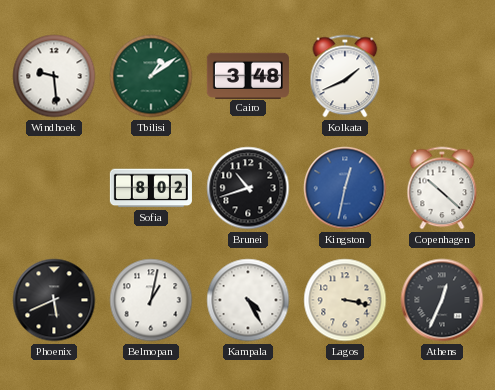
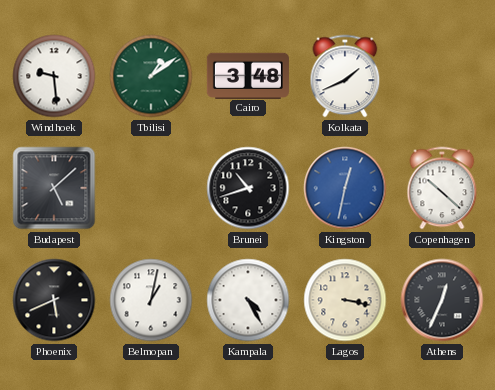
Budapest: none -> 5:08
Sofia: 8:02 -> none
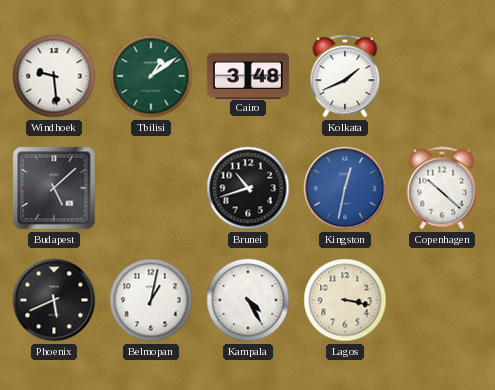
Athens: 12:34 -> none
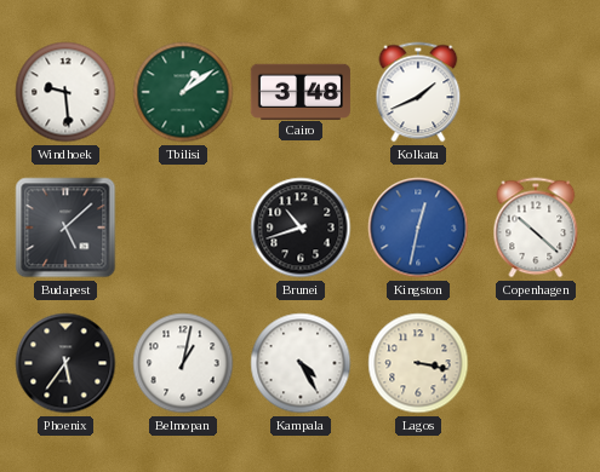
Phoenix: 5:41 -> 5:36
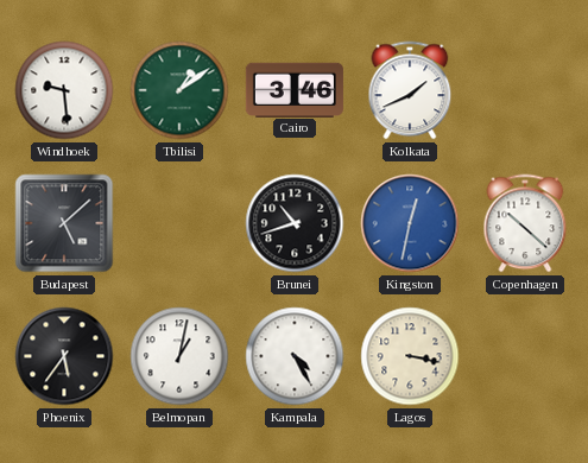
Cairo: 3:48 -> 3:46
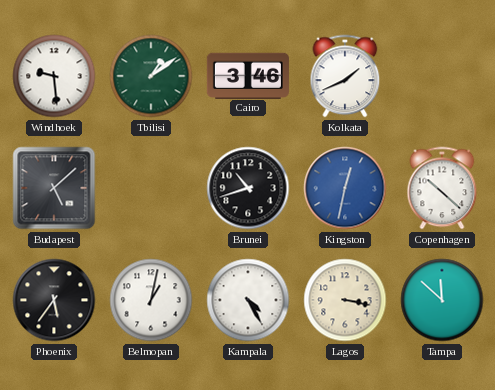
Tampa: none -> 11:52
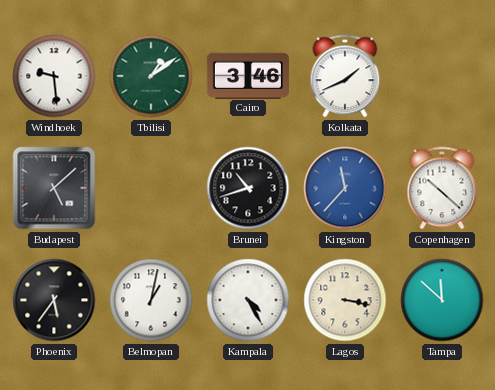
Kingston: 12:32 -> 11:37
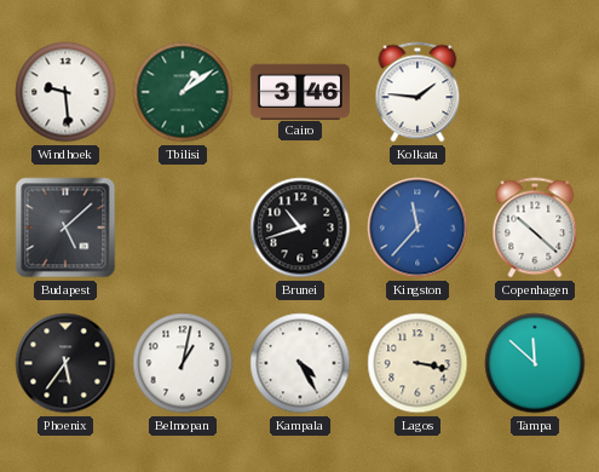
Kolkata: 1:41 -> 1:46
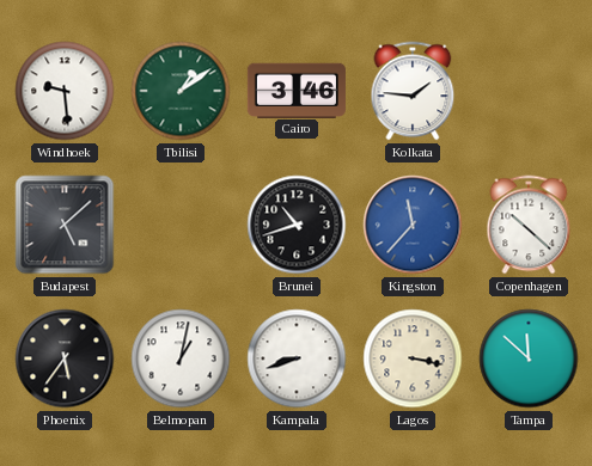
Kampala: 4:25 -> 8:42
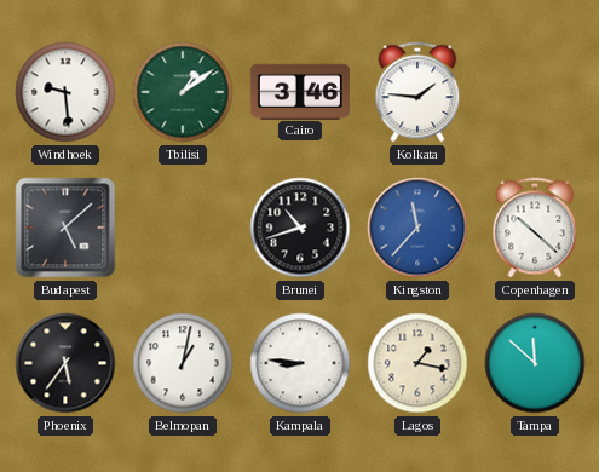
Kampala: 8:42 -> 8:46
Lagos: 3:17 -> 1:17
